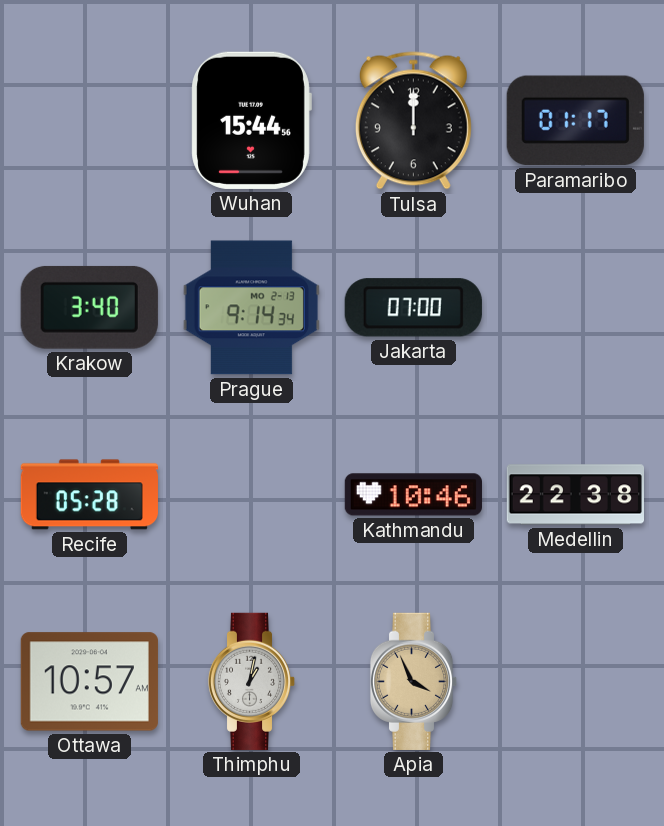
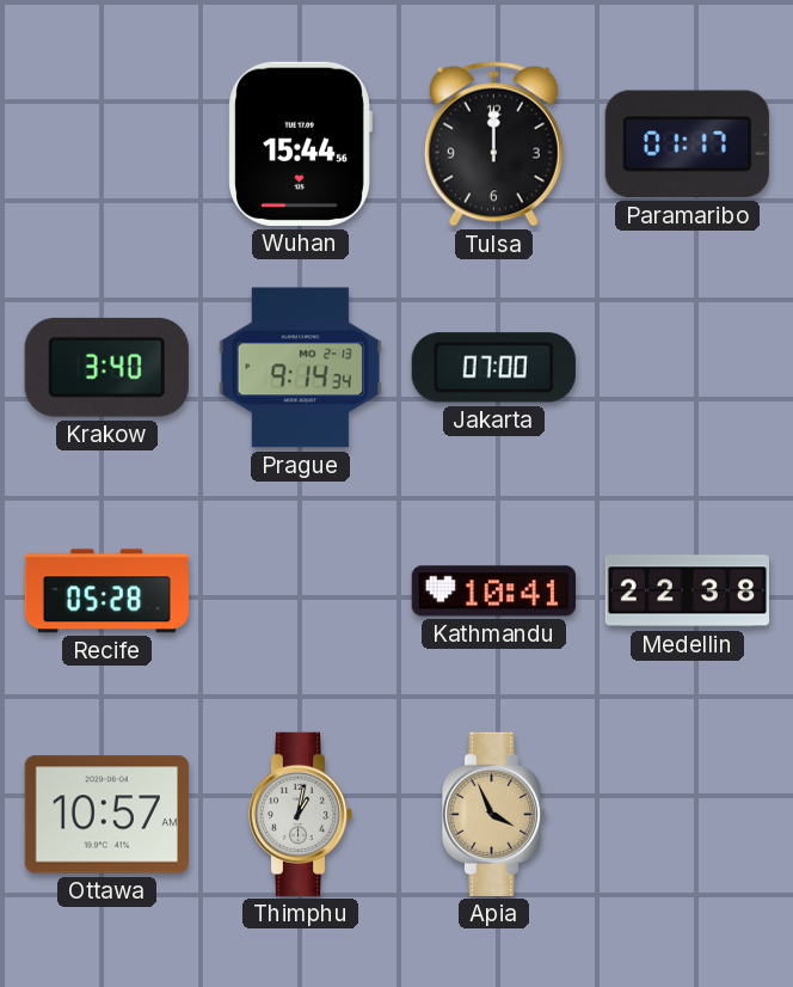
Kathmandu: 10:46 -> 10:41
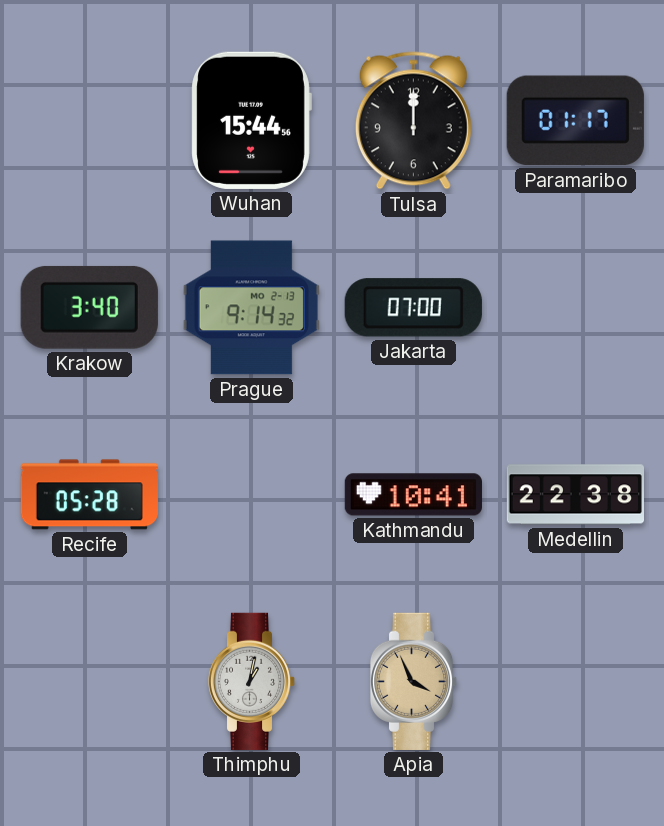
Prague: 9:14:34 -> 9:14:32
Ottawa: 10:57 -> none
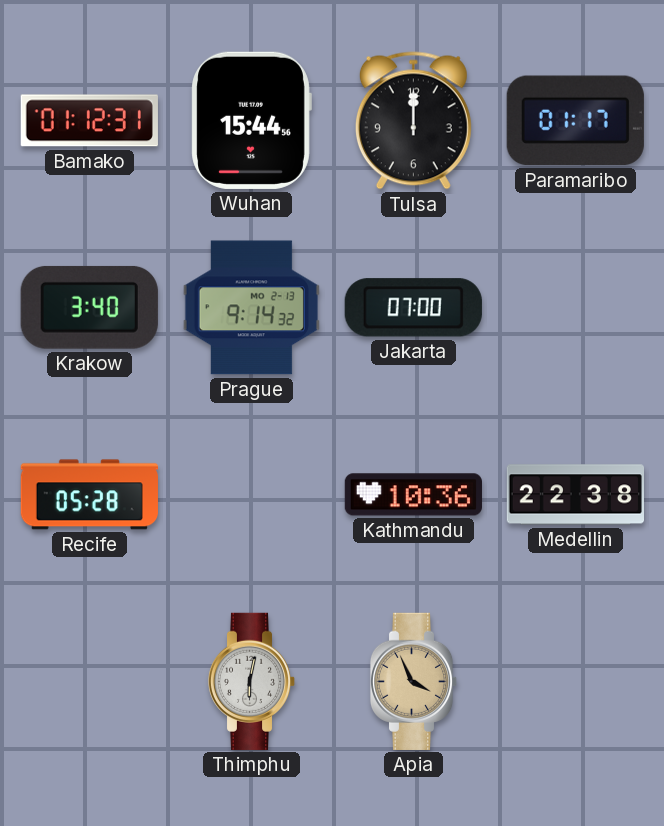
Bamako: none -> 01:12
Kathmandu: 10:41 -> 10:36
Thimphu: 1:02 -> 6:02
